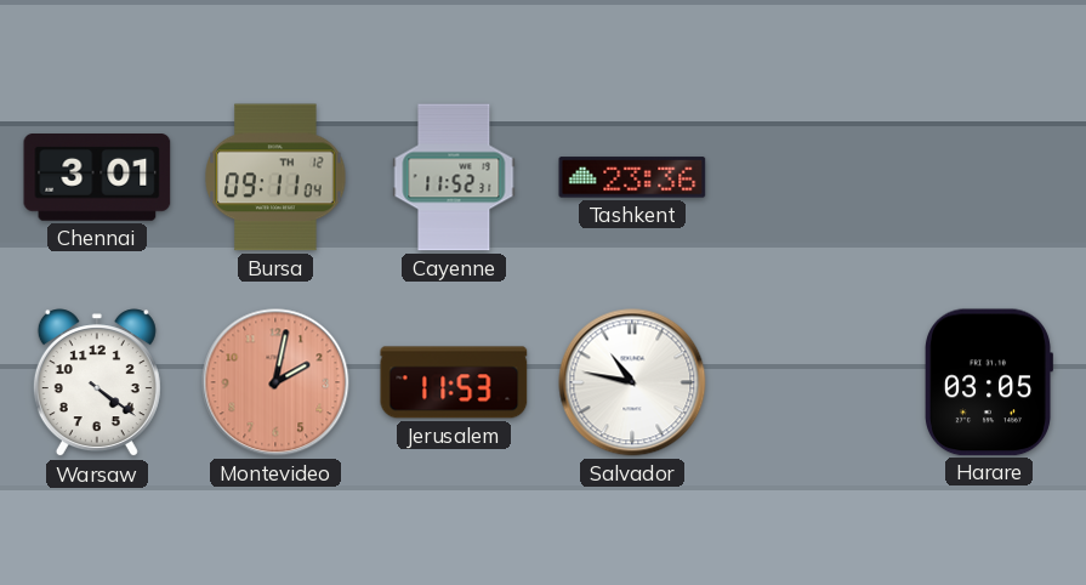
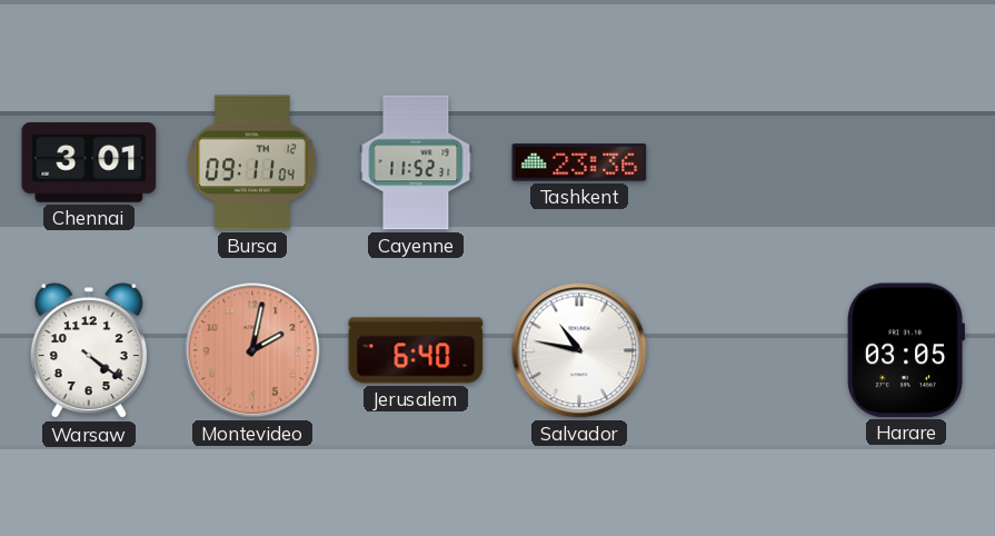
Jerusalem: 11:53 -> 6:40
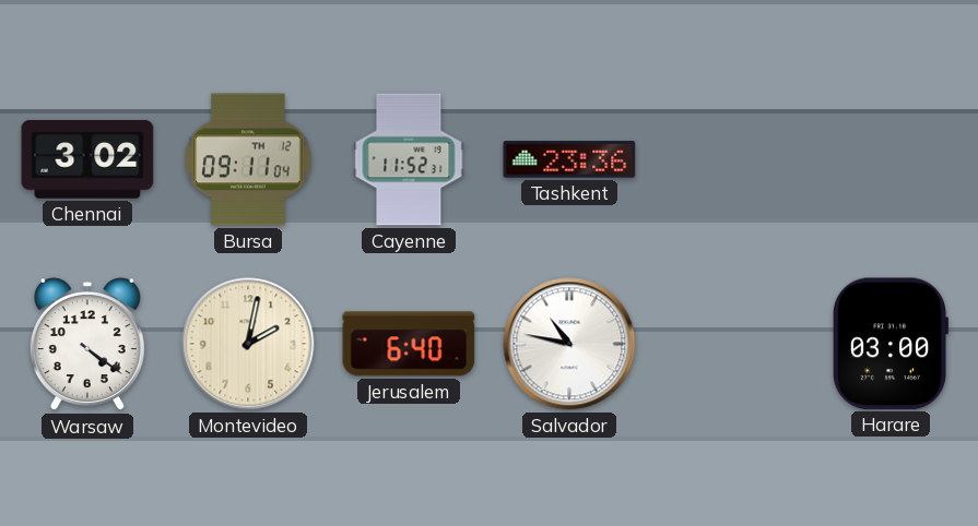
Chennai: 3:01 -> 3:02
Montevideo dial: salmon -> cream
Harare: 03:05 -> 03:00
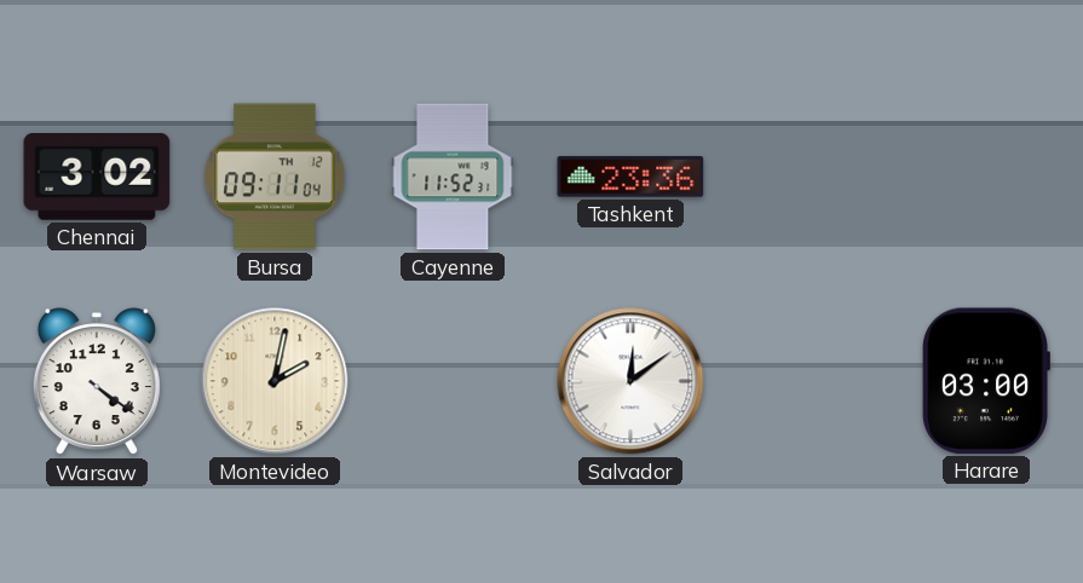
Jerusalem: 6:40 -> none
Salvador: 10:47 -> 12:09
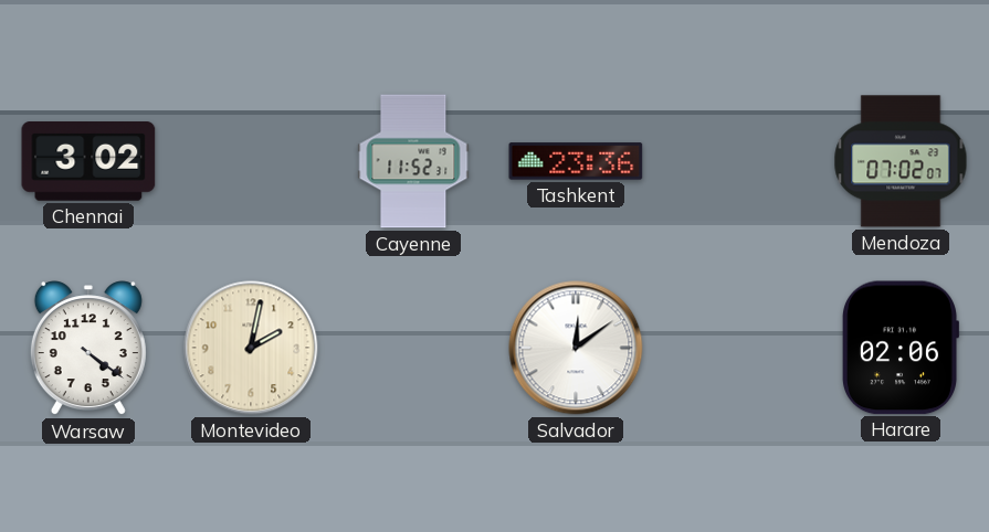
Bursa: 09:11 -> none
Mendoza: none -> 07:02
Harare: 03:00 -> 02:06
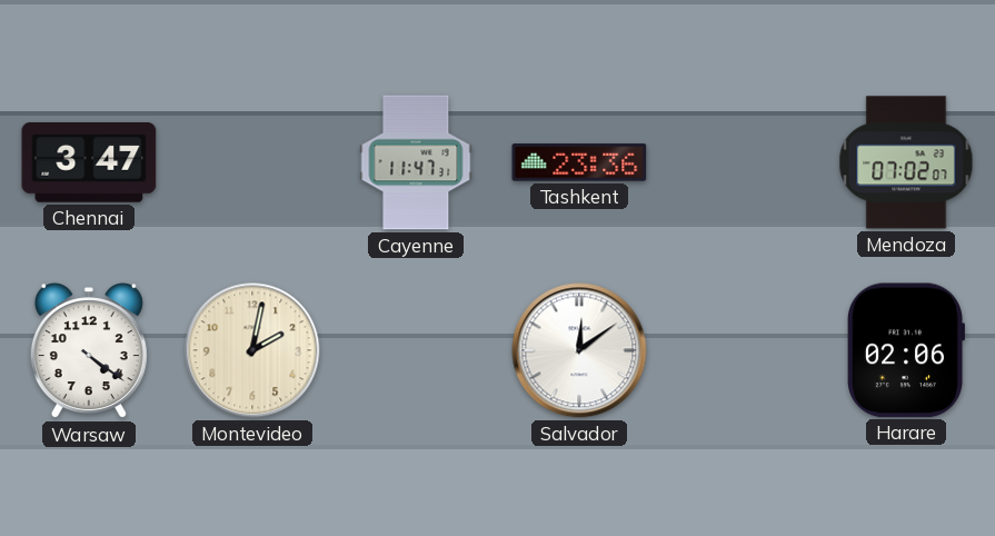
Chennai: 3:02 -> 3:47
Cayenne: 11:52 -> 11:47
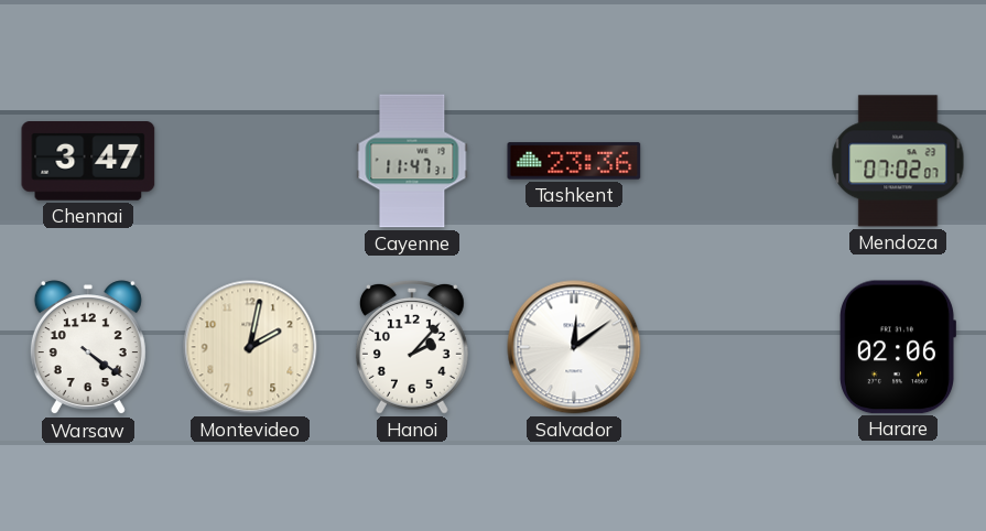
Hanoi: none -> 2:07
